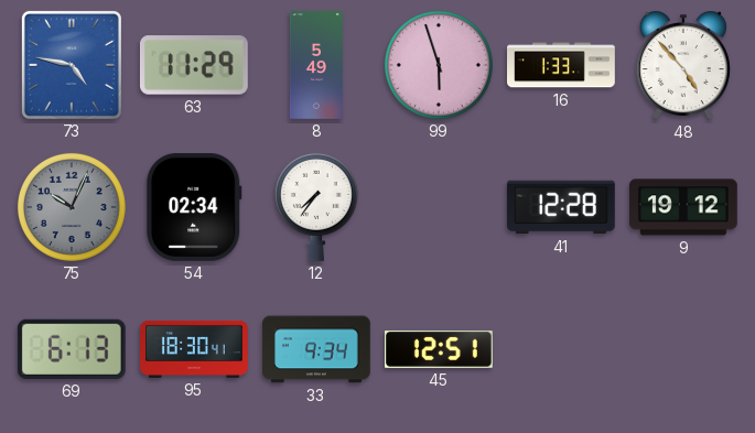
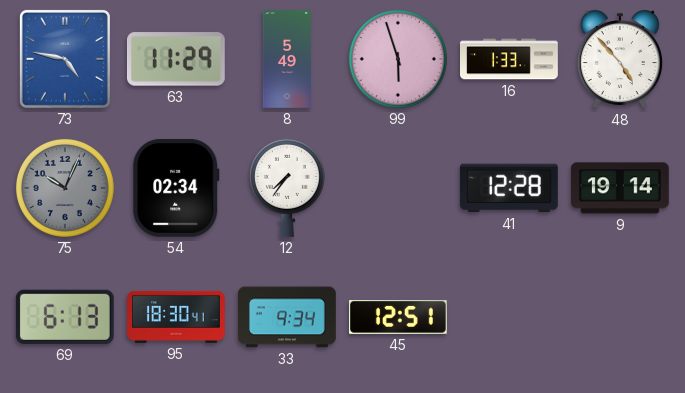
9: 19:12 -> 19:14
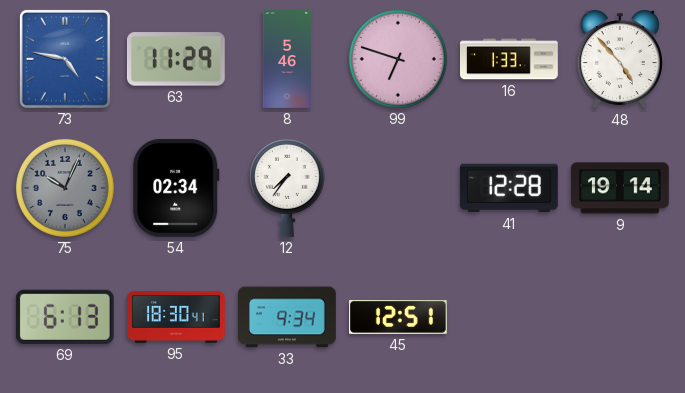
8: 5:49 -> 5:46
99: 5:57 -> 6:48
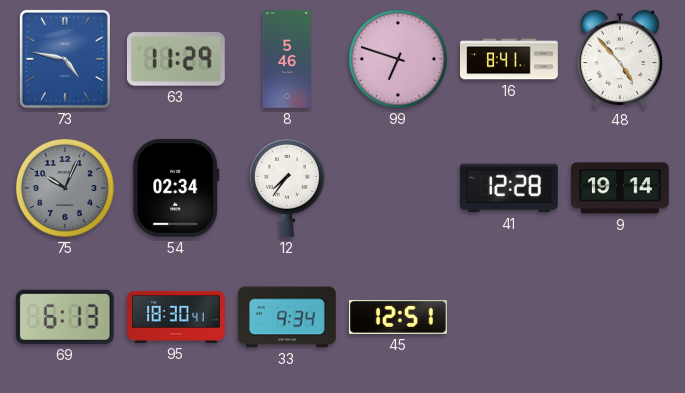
16: 1:33 -> 8:41
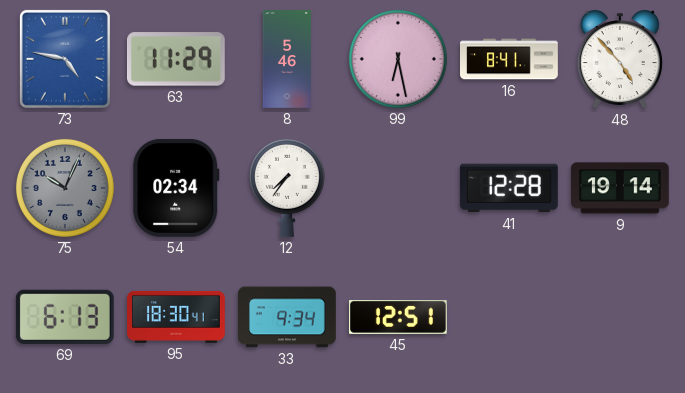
99: 6:48 -> 6:28
